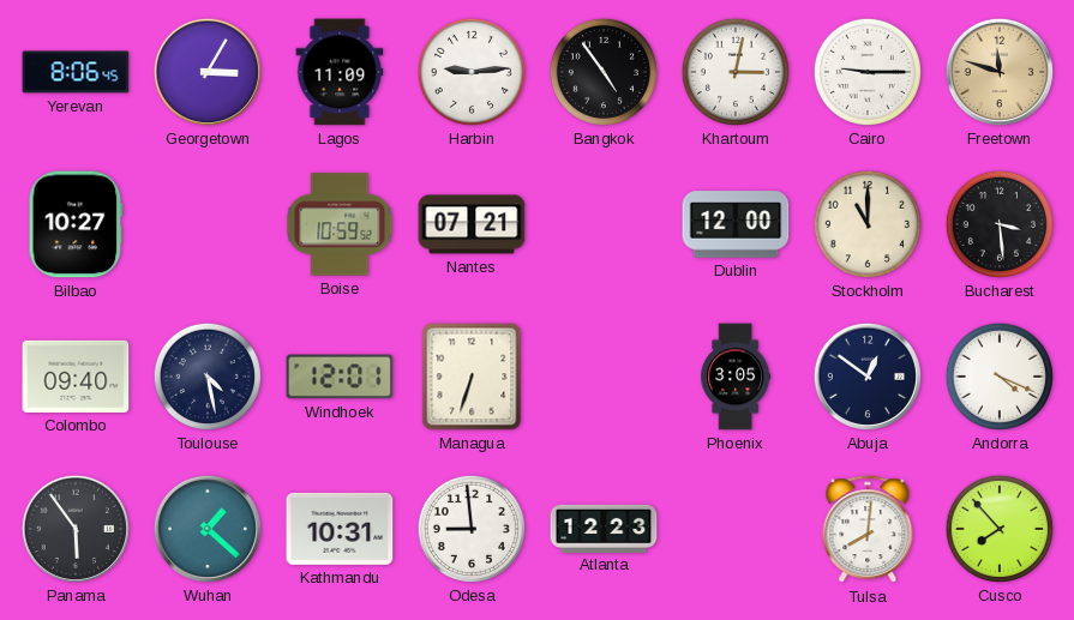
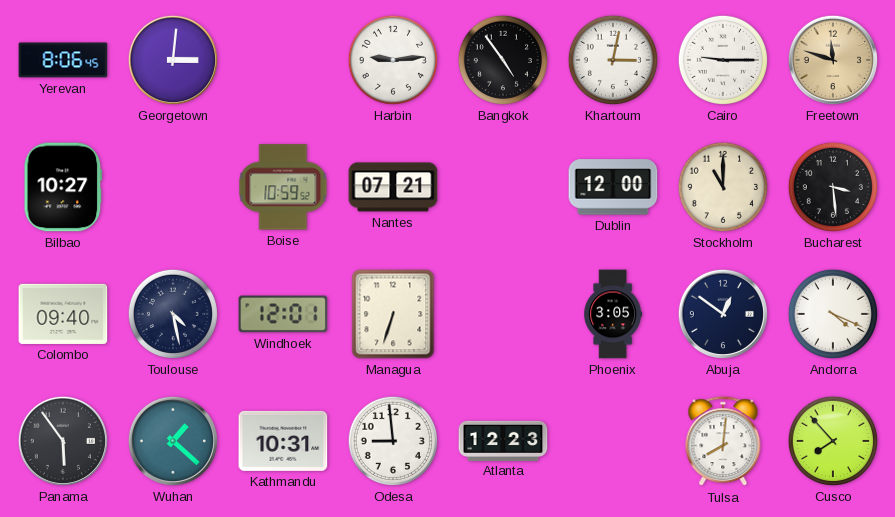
Georgetown: 3:05 -> 3:01
Lagos: 11:09 -> none
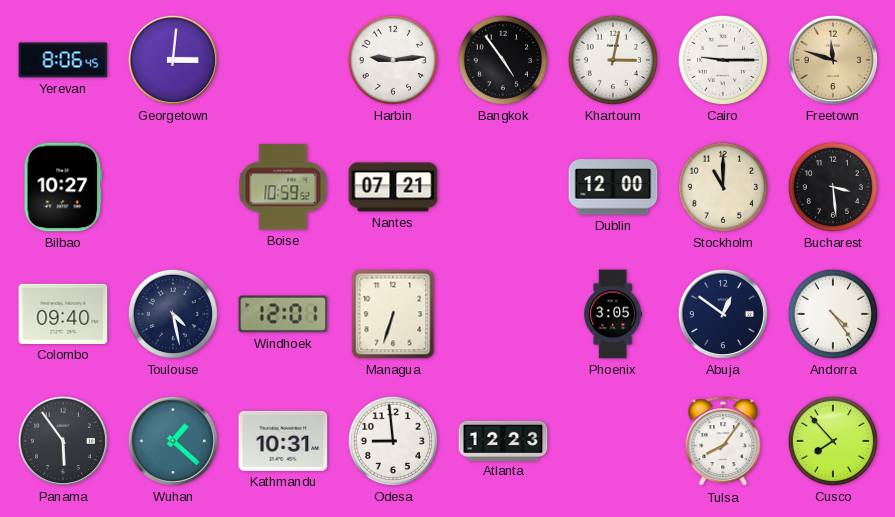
Andorra: 4:19 -> 4:24
Tulsa: 8:01 -> 8:06
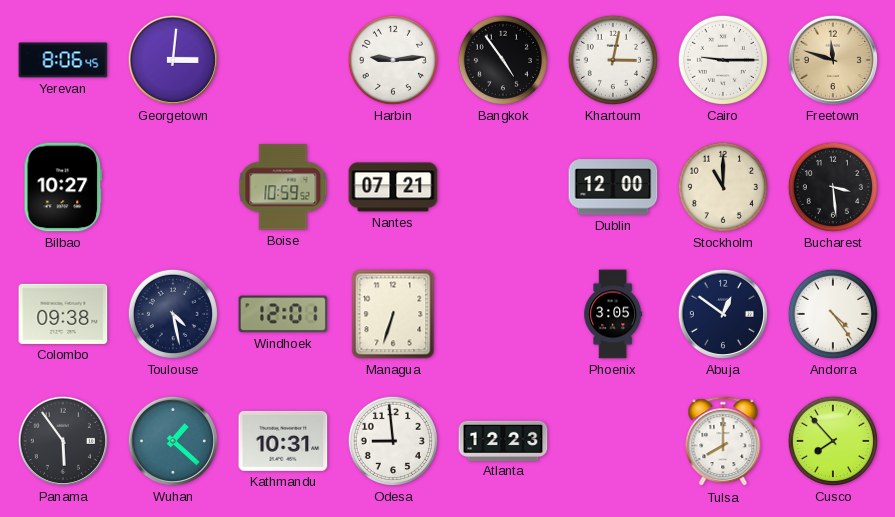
Colombo: 09:40 -> 09:38
Tulsa: 8:06 -> 8:00
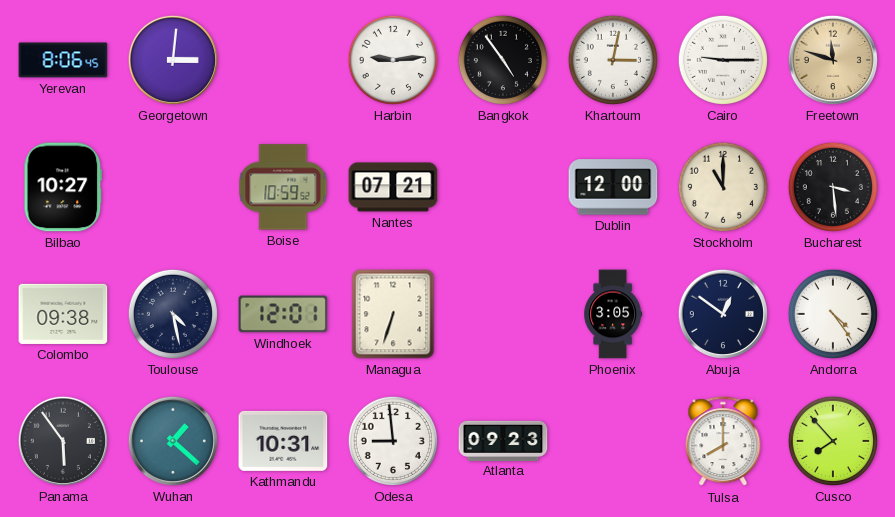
Atlanta: 12:23 -> 09:23
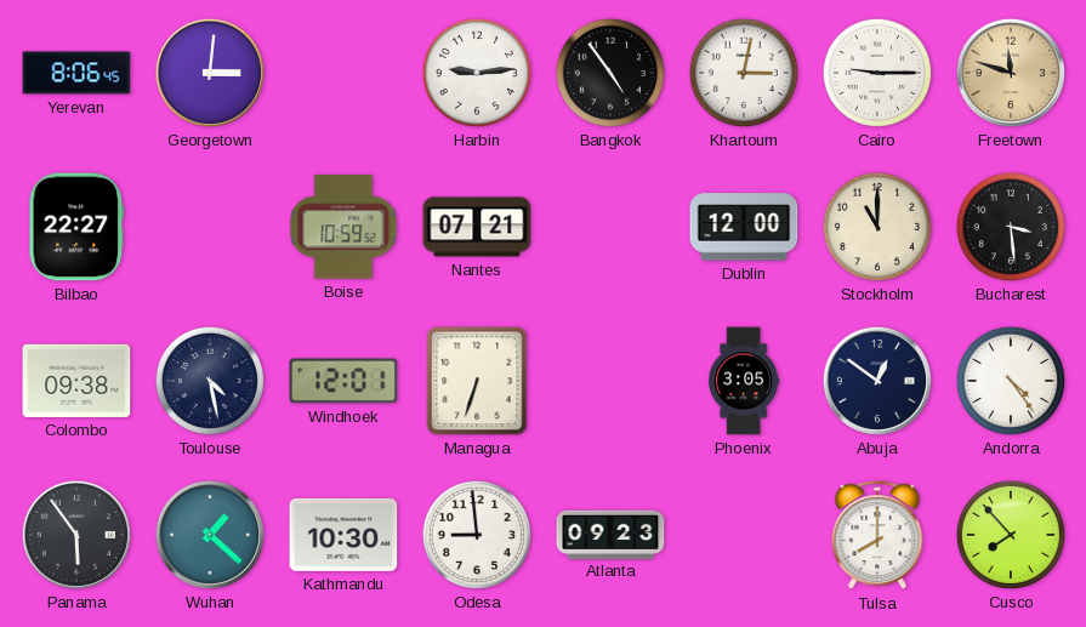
Bilbao: 10:27 -> 22:27
Kathmandu: 10:31 -> 10:30
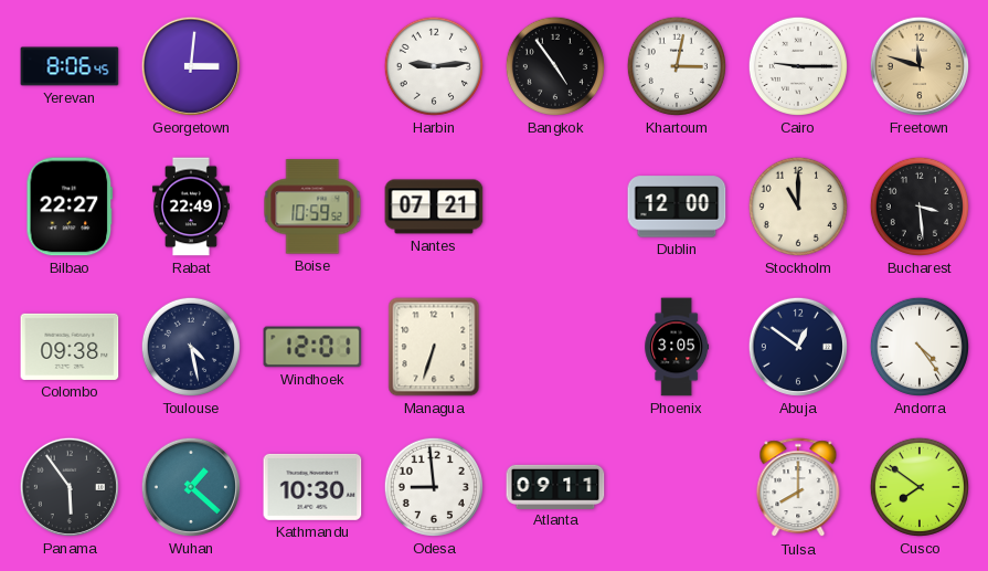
Rabat: none -> 22:49
Atlanta: 09:23 -> 09:11
Cusco: 7:53 -> 7:51
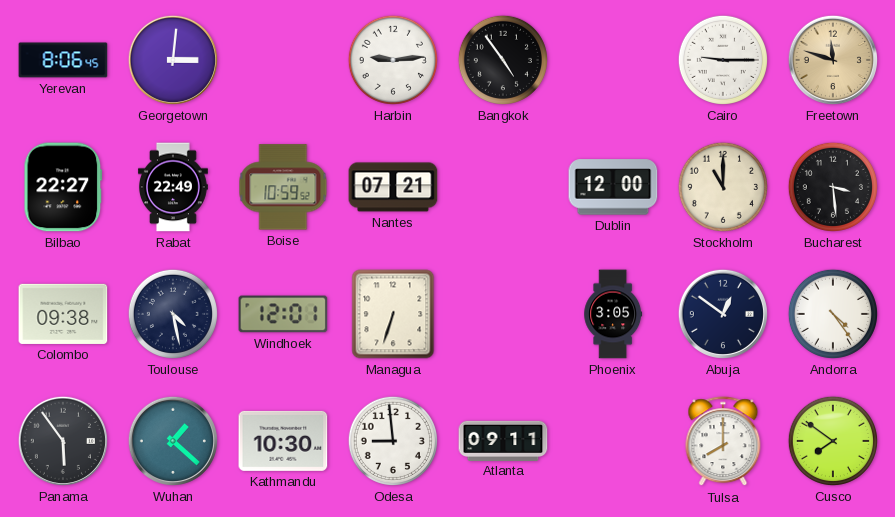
Khartoum: 3:02 -> none
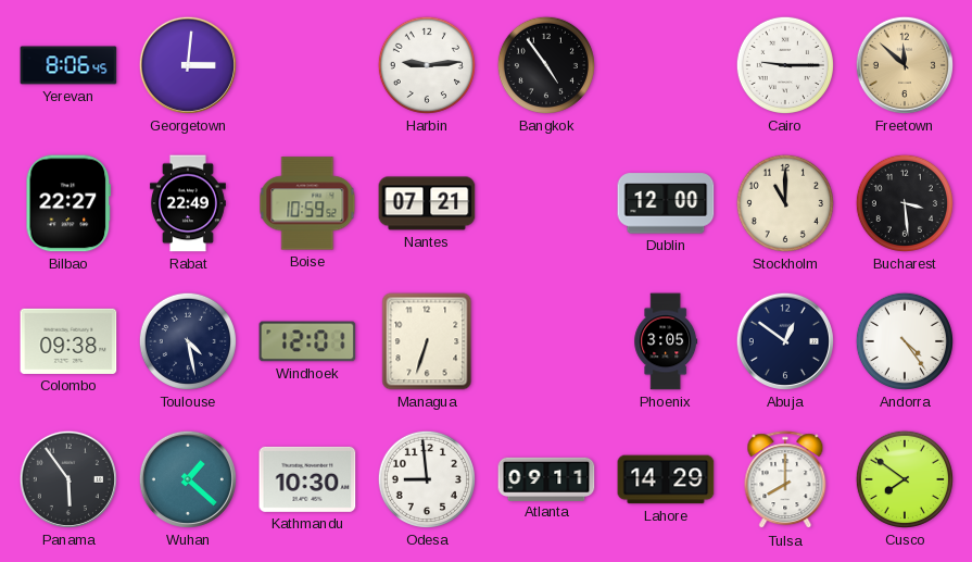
Freetown: 11:48 -> 11:52
Lahore: none -> 14:29
